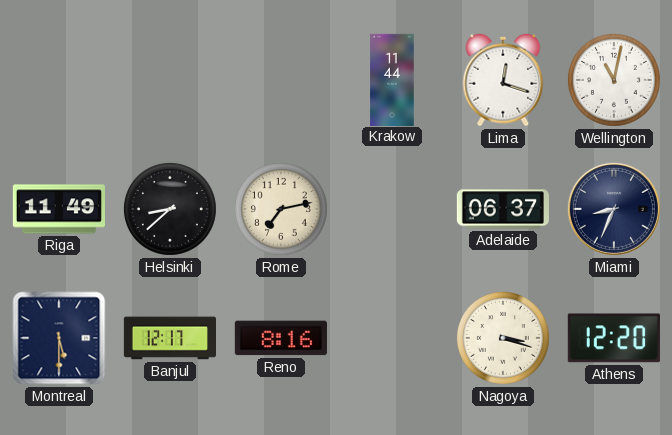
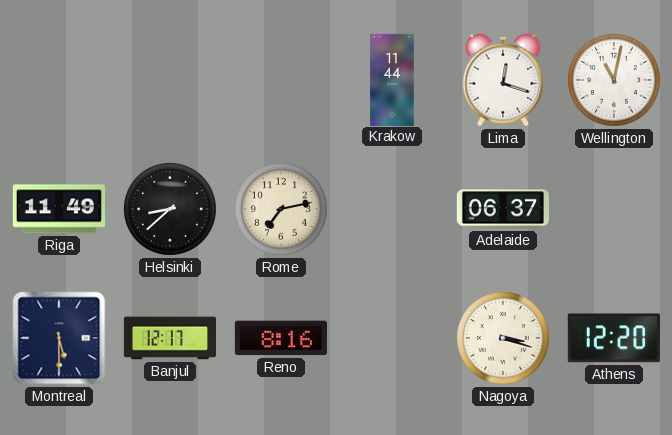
Miami: 8:34 -> none
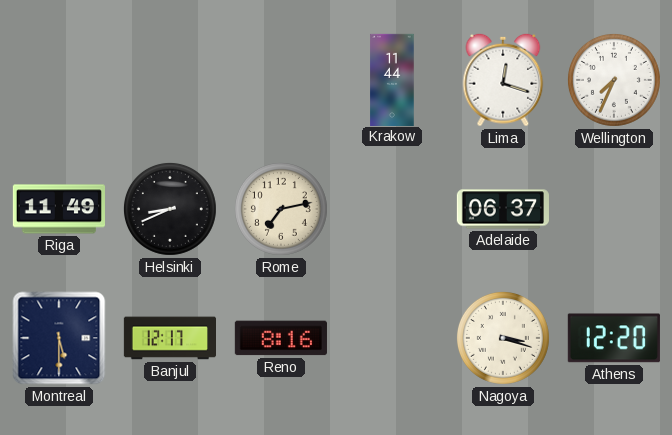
Wellington: 11:02 -> 7:34
Helsinki: 8:38 -> 8:41
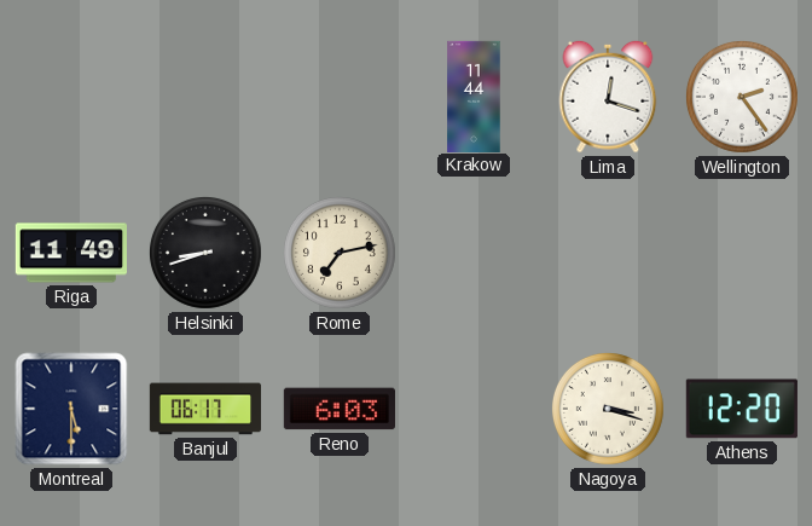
Wellington: 7:34 -> 2:24
Helsinki: 8:41 -> 8:42
Adelaide: 06:37 -> none
Banjul: 12:17 -> 06:17
Reno: 8:16 -> 6:03
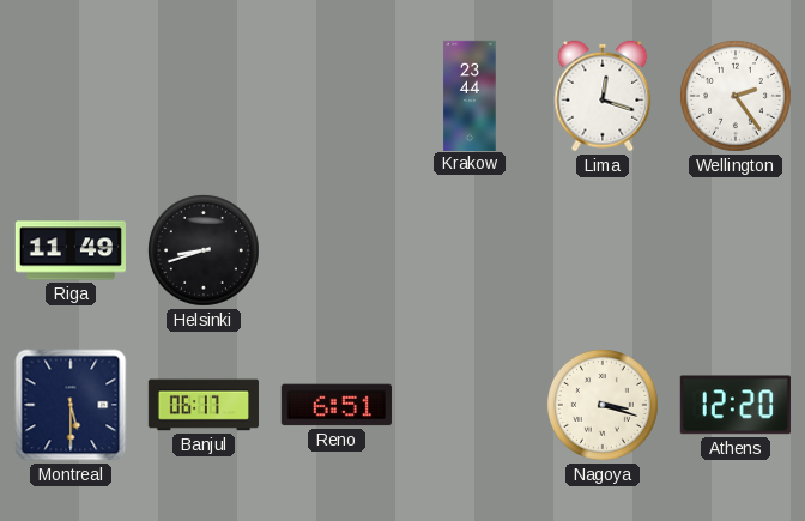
Krakow: 11:44 -> 23:44
Rome: 7:13 -> none
Reno: 6:03 -> 6:51
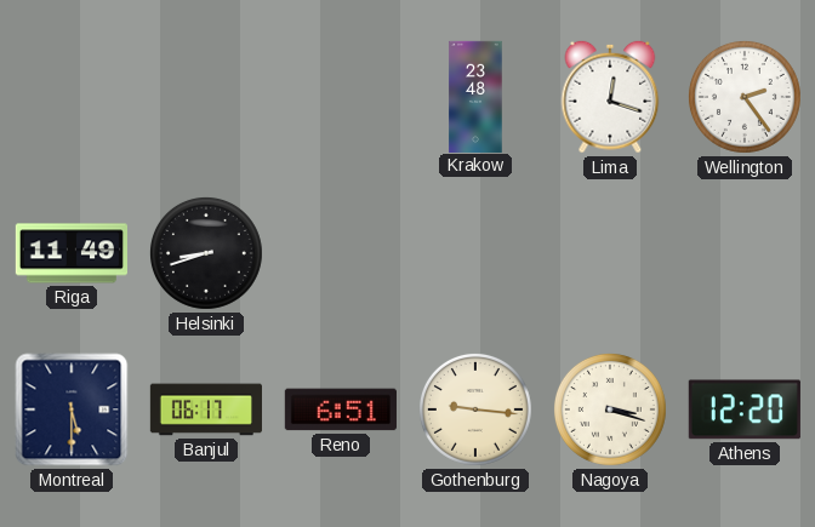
Krakow: 23:44 -> 23:48
Gothenburg: none -> 9:16
